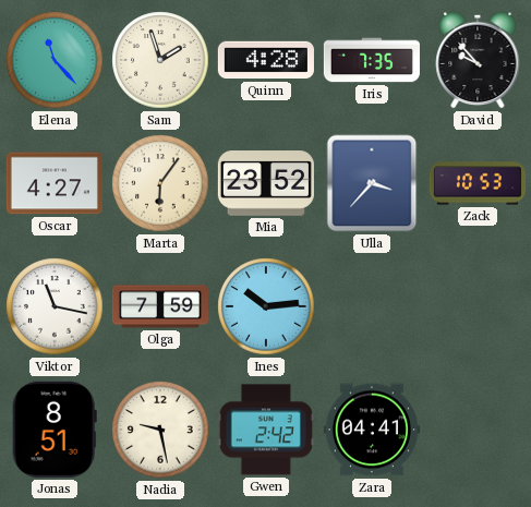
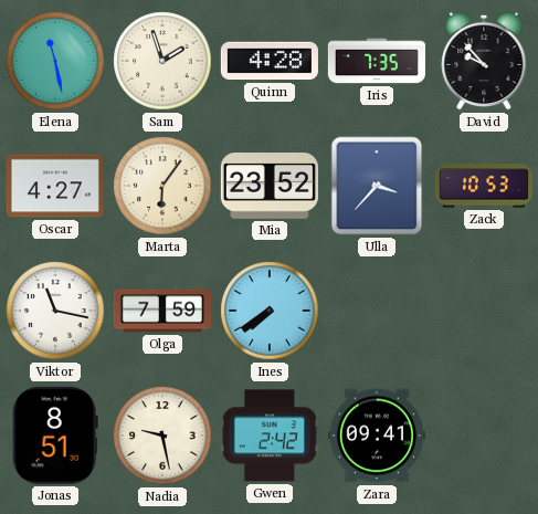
Elena: 11:23 -> 11:28
Ines: 10:14 -> 7:39
Zara: 04:41 -> 09:41
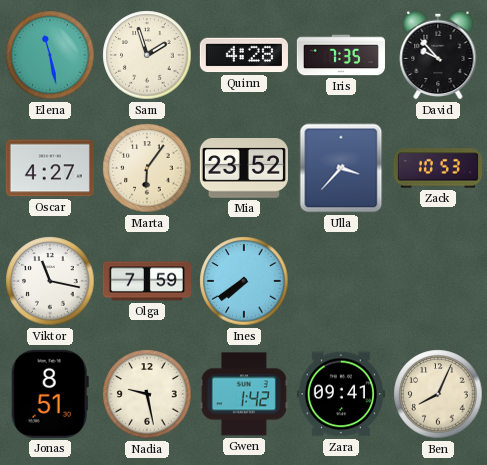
Gwen: 2:42 -> 1:42
Ben: none -> 8:04
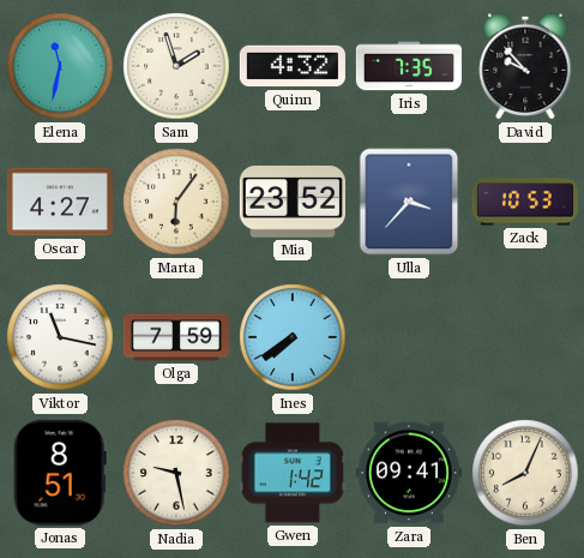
Elena: 11:28 -> 11:32
Quinn: 4:28 -> 4:32
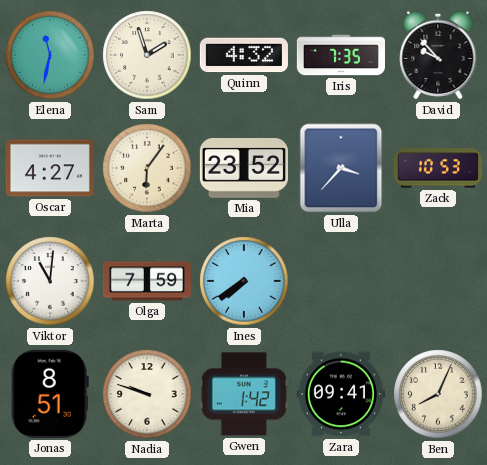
Viktor: 11:17 -> 11:01
Nadia: 9:28 -> 9:48
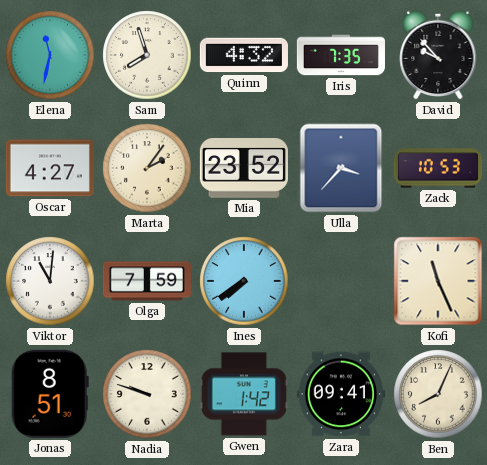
Sam: 1:57 -> 7:57
Marta: 6:06 -> 2:06
Kofi: none -> 11:26
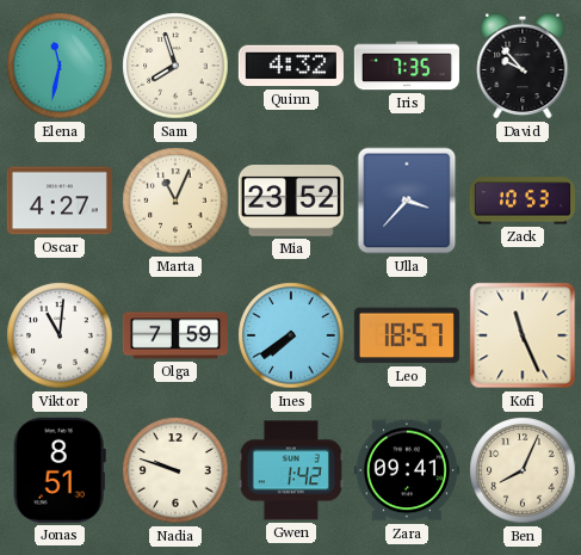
Marta: 2:06 -> 11:04
Leo: none -> 18:57
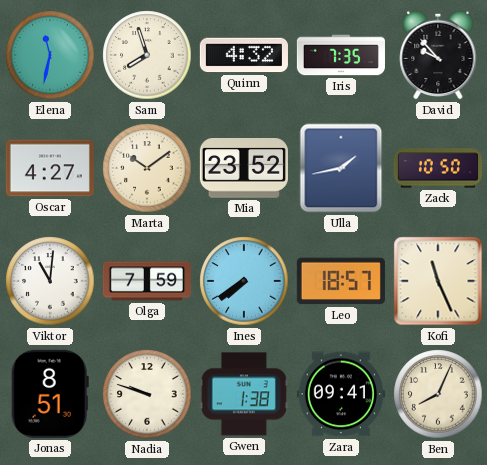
Marta: 11:04 -> 10:09
Ulla: 3:37 -> 1:43
Zack: 10:53 -> 10:50
Gwen: 1:42 -> 1:38
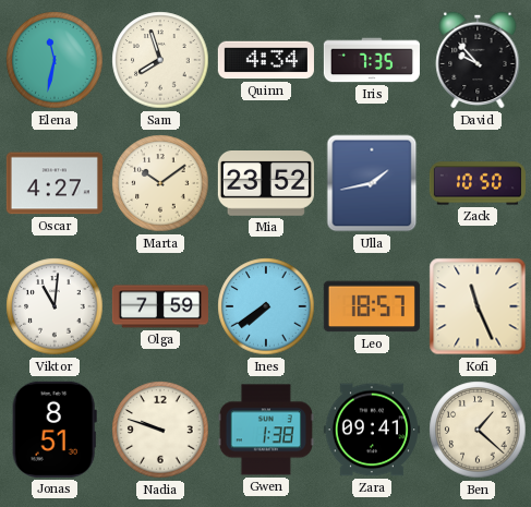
Quinn: 4:32 -> 4:34
Ben: 8:04 -> 1:22
